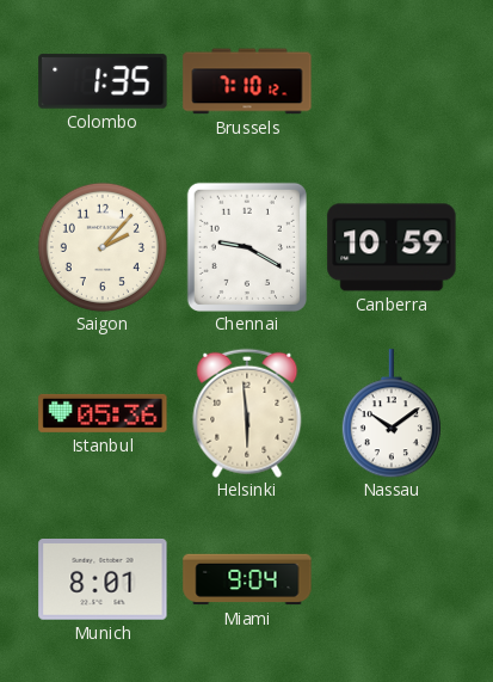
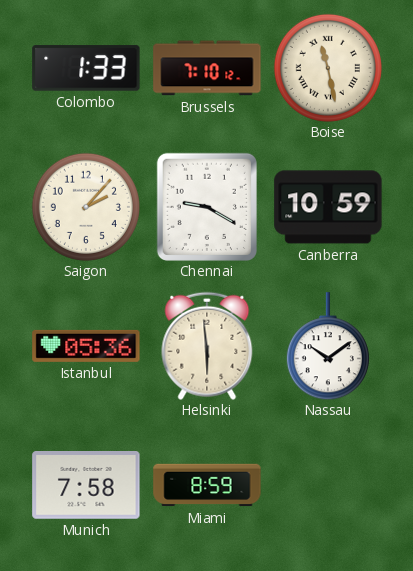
Colombo: 1:35 -> 1:33
Boise: none -> 11:28
Munich: 8:01 -> 7:58
Miami: 9:04 -> 8:59
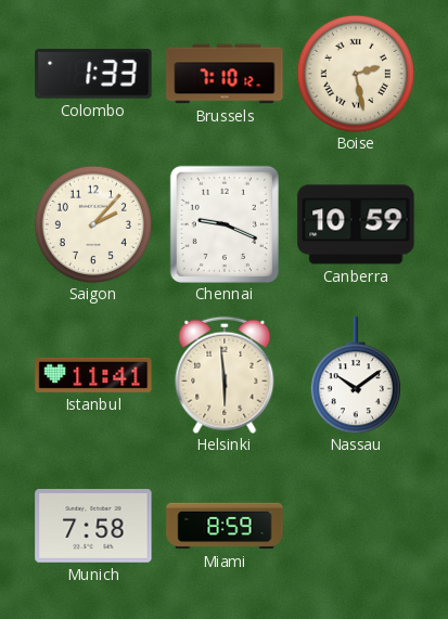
Boise: 11:28 -> 2:28
Chennai: 9:20 -> 9:19
Istanbul: 05:36 -> 11:41
